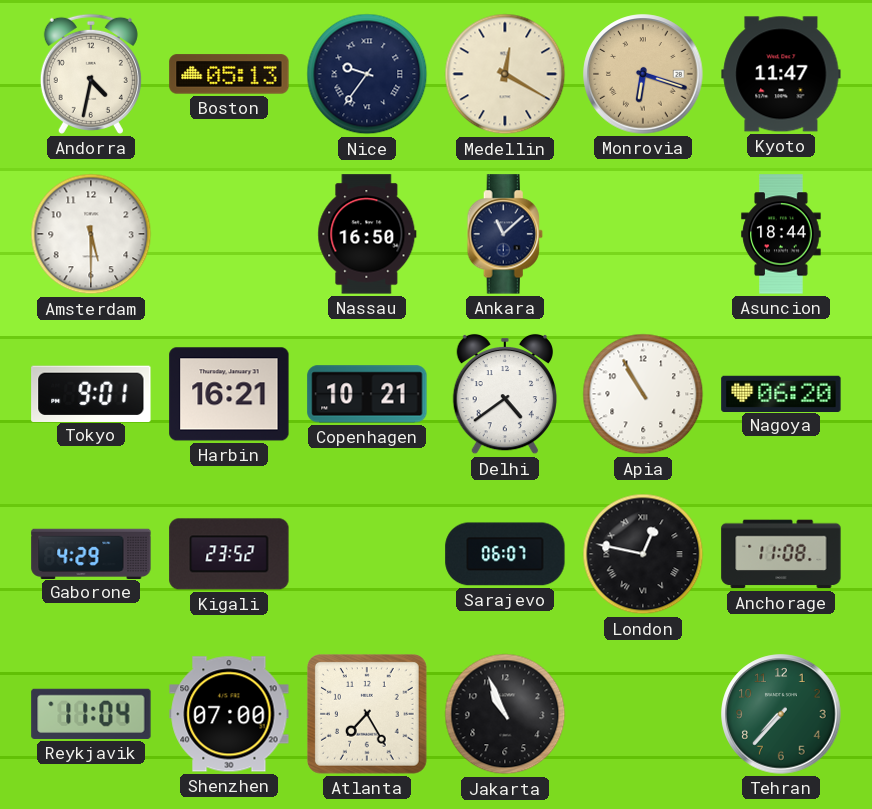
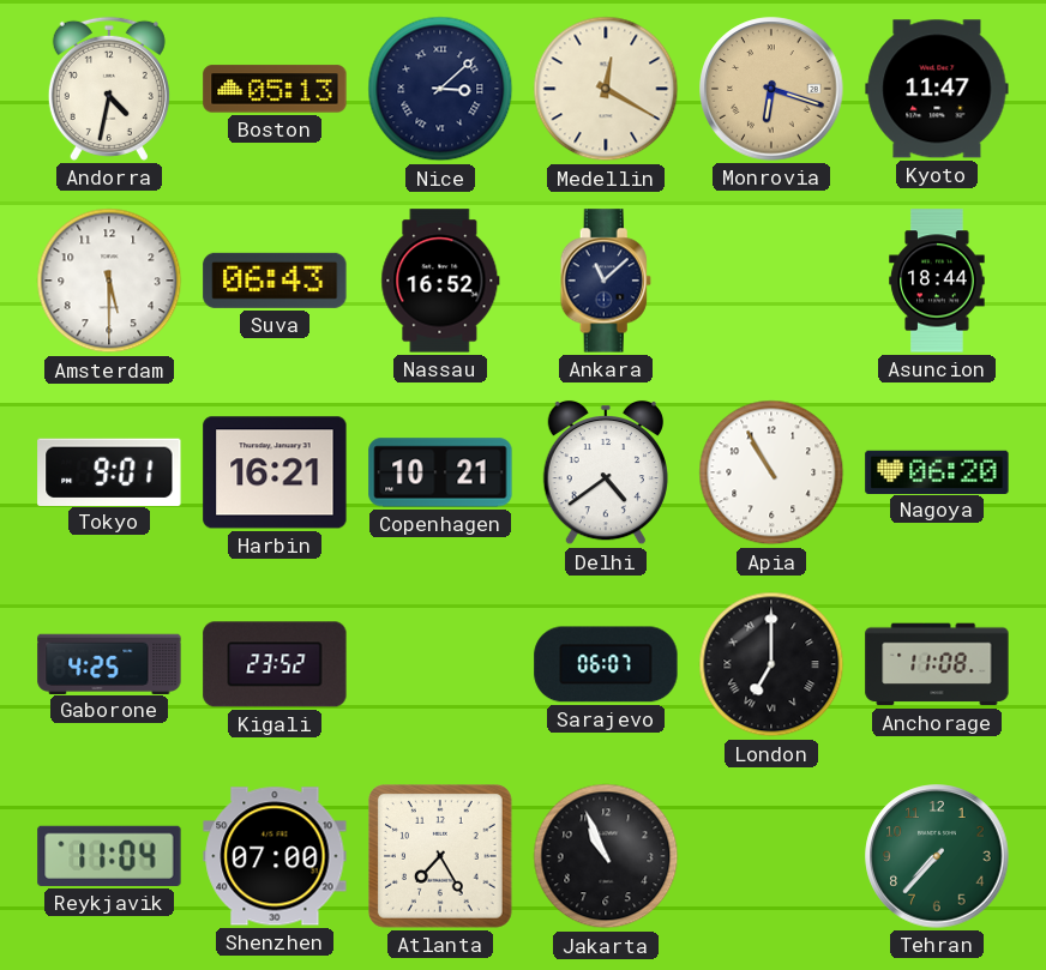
Nice: 9:36 -> 3:08
Suva: none -> 06:43
Nassau: 16:50 -> 16:52
Gaborone: 4:29 -> 4:25
London: 12:47 -> 7:00
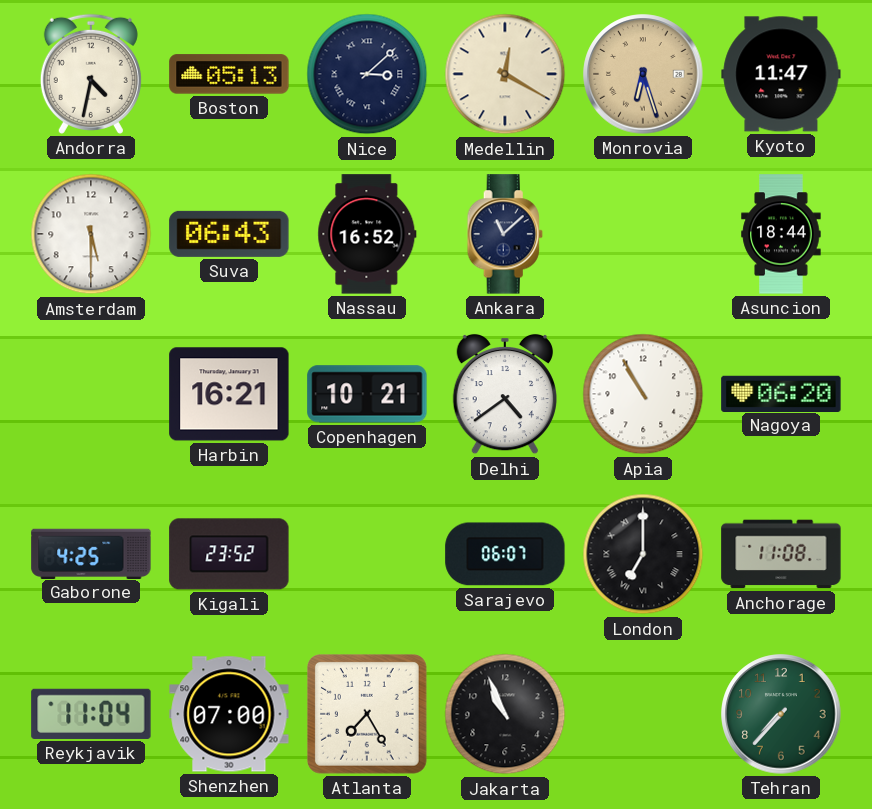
Monrovia: 6:18 -> 6:27
Tokyo: 9:01 -> none
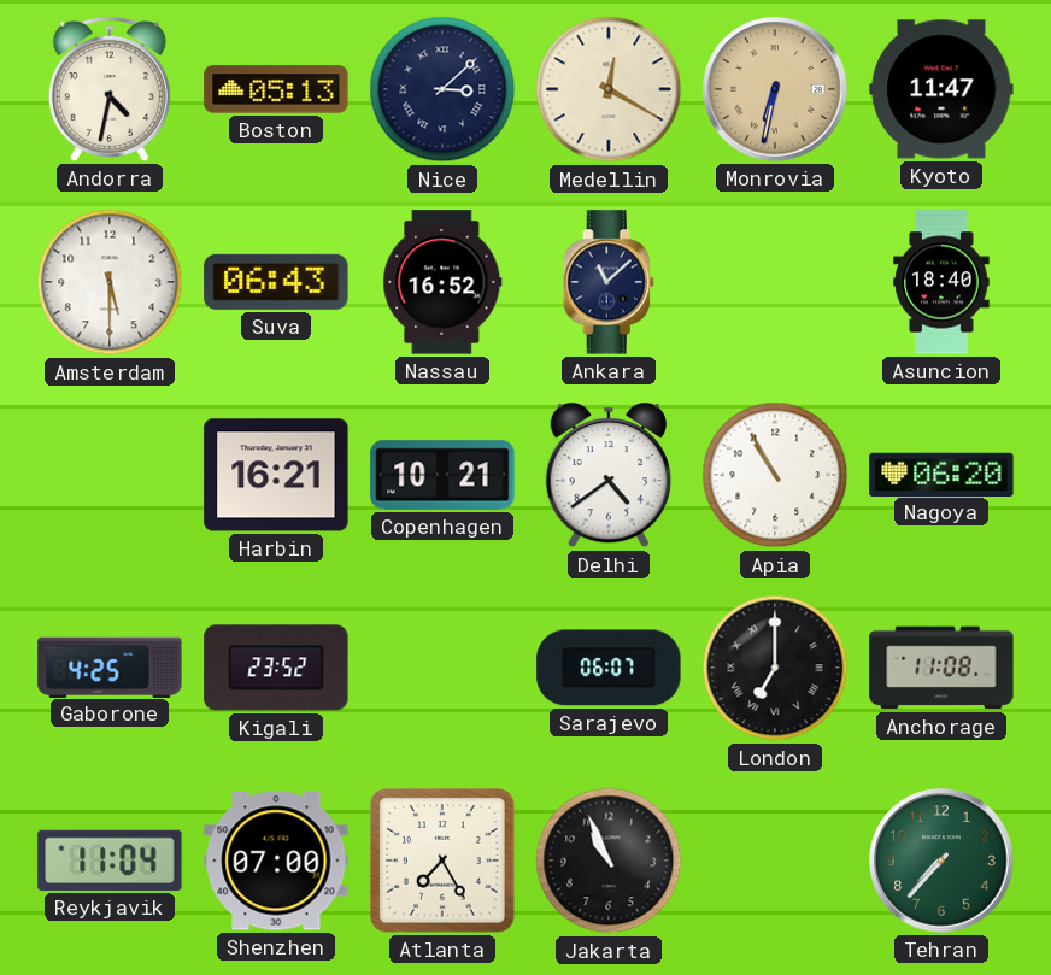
Monrovia: 6:27 -> 6:32
Asuncion: 18:44 -> 18:40
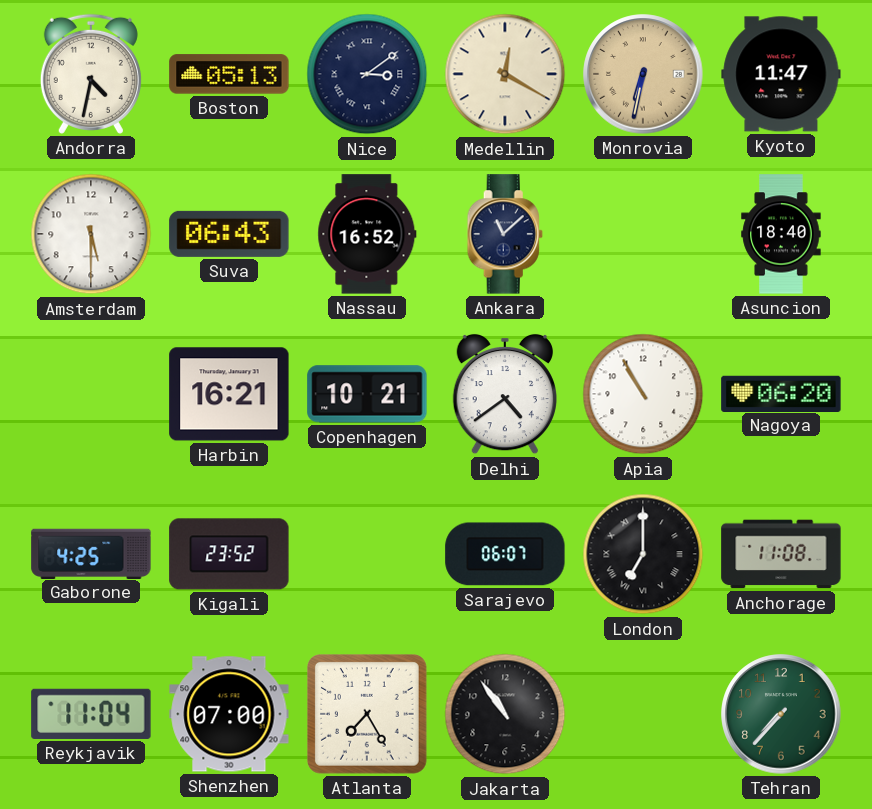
Nice: 3:08 -> 3:09
Jakarta: 10:56 -> 10:54
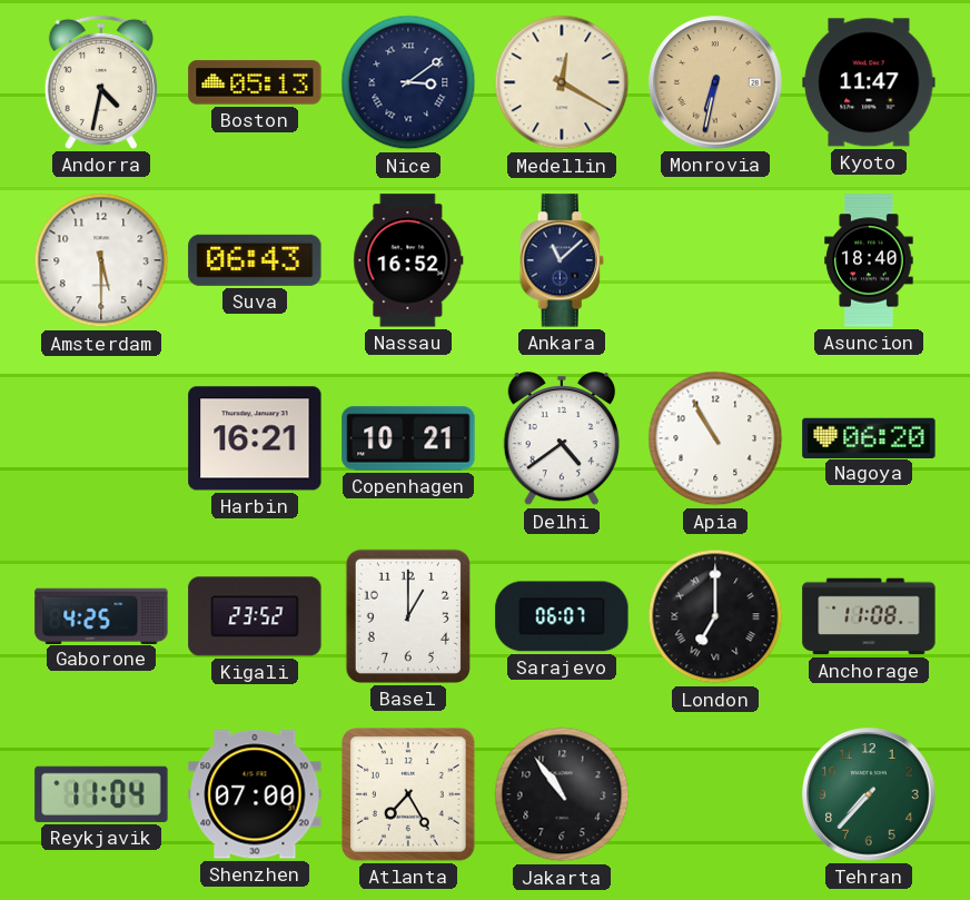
Basel: none -> 1:00
